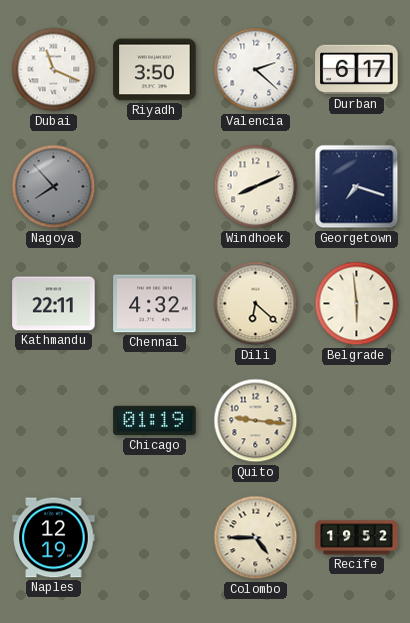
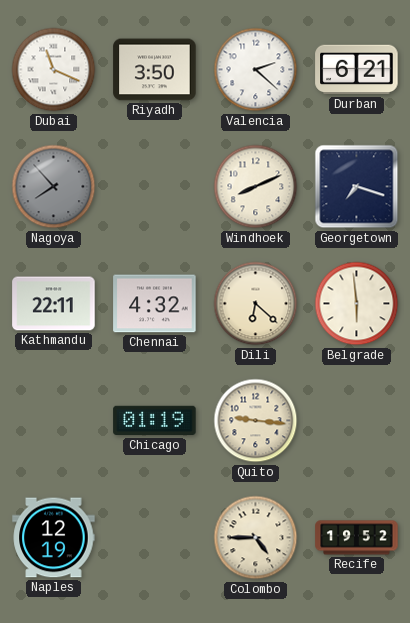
Durban: 6:17 -> 6:21
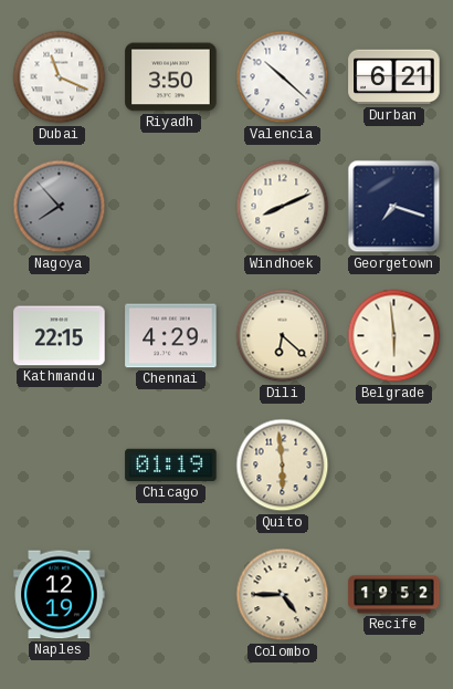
Valencia: 2:22 -> 10:22
Kathmandu: 22:11 -> 22:15
Chennai: 4:32 -> 4:29
Quito: 9:16 -> 5:59
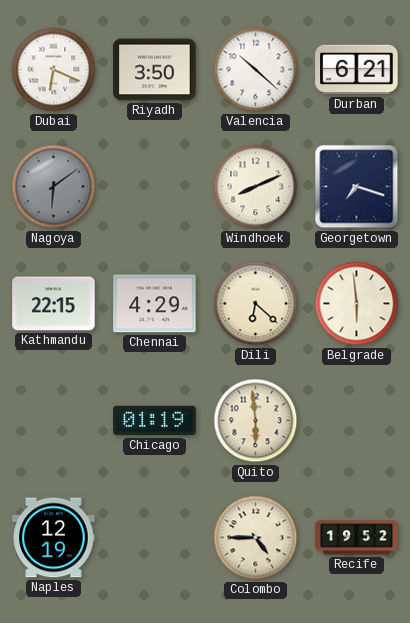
Dubai: 11:19 -> 6:19
Nagoya: 7:53 -> 6:09
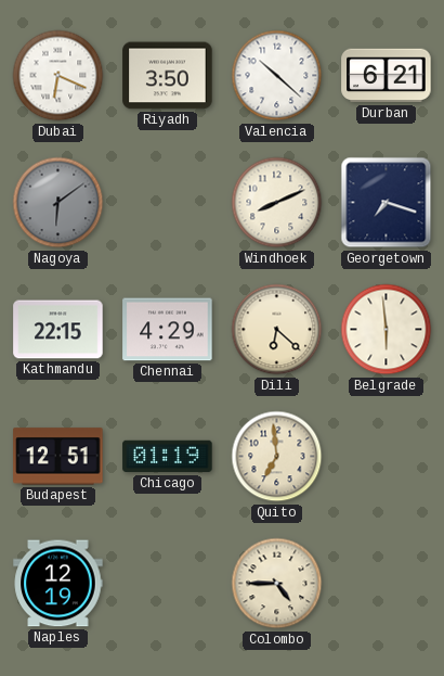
Budapest: none -> 12:51
Quito: 5:59 -> 6:59
Recife: 19:52 -> none
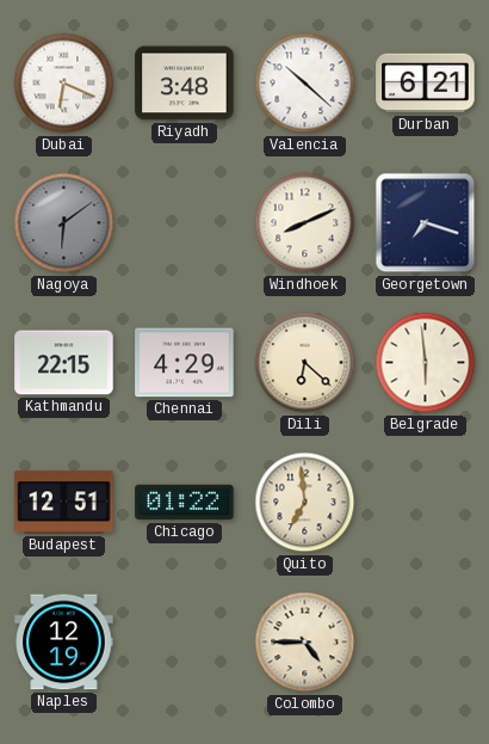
Riyadh: 3:50 -> 3:48
Chicago: 01:19 -> 01:22
